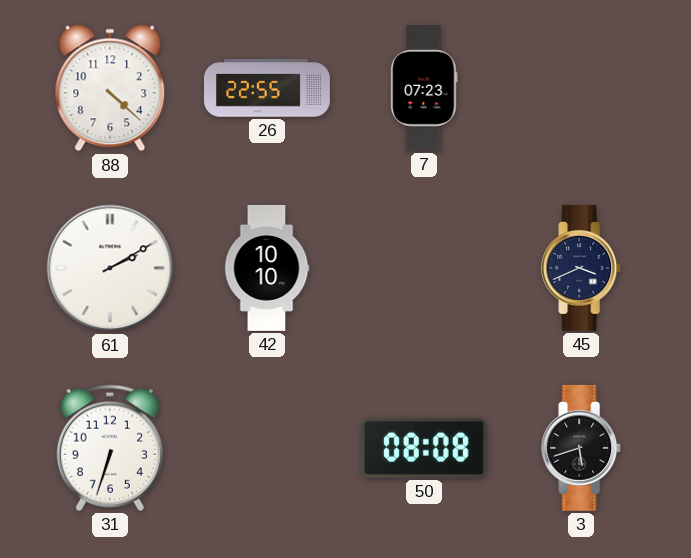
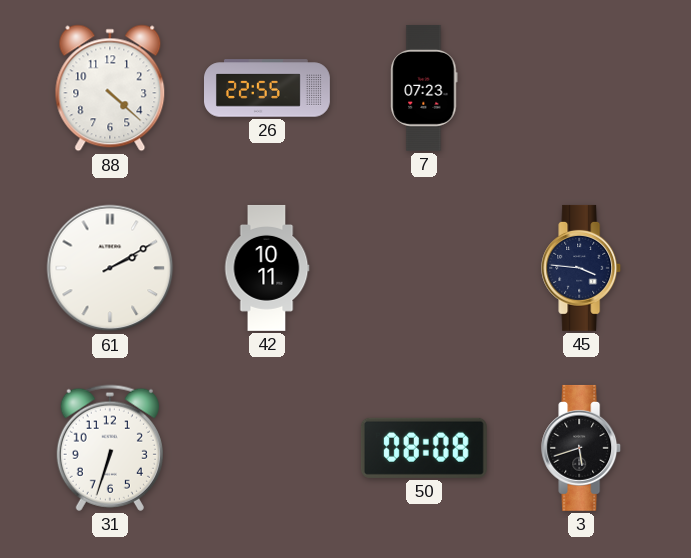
42: 10:10 -> 10:11
45: 3:41 -> 3:46
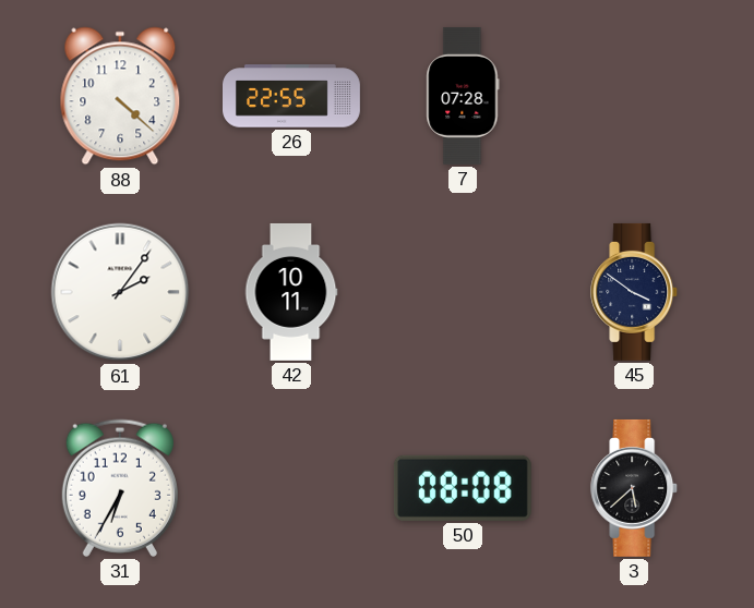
7: 07:23 -> 07:28
61: 2:10 -> 2:06
45: 3:46 -> 3:51
31: 6:33 -> 6:35
3: 5:42 -> 5:38
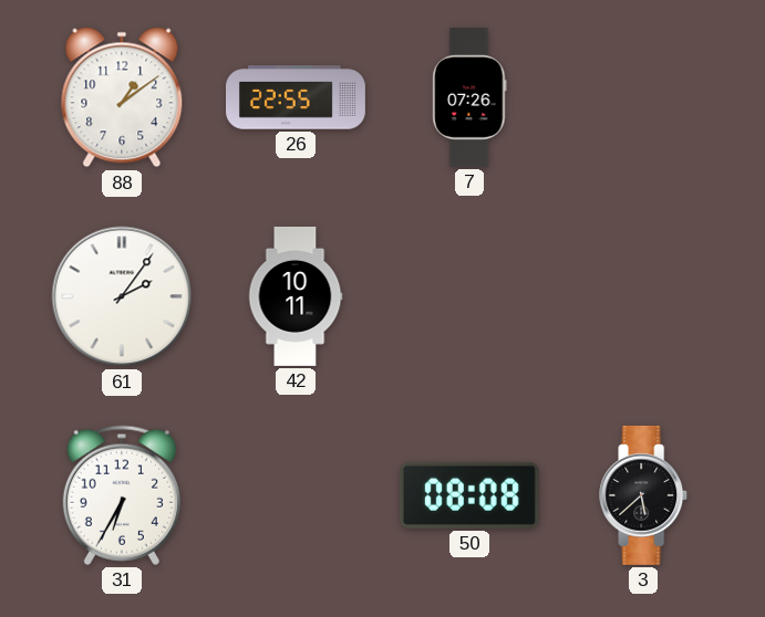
88: 4:22 -> 1:09
7: 07:28 -> 07:26
45: 3:51 -> none
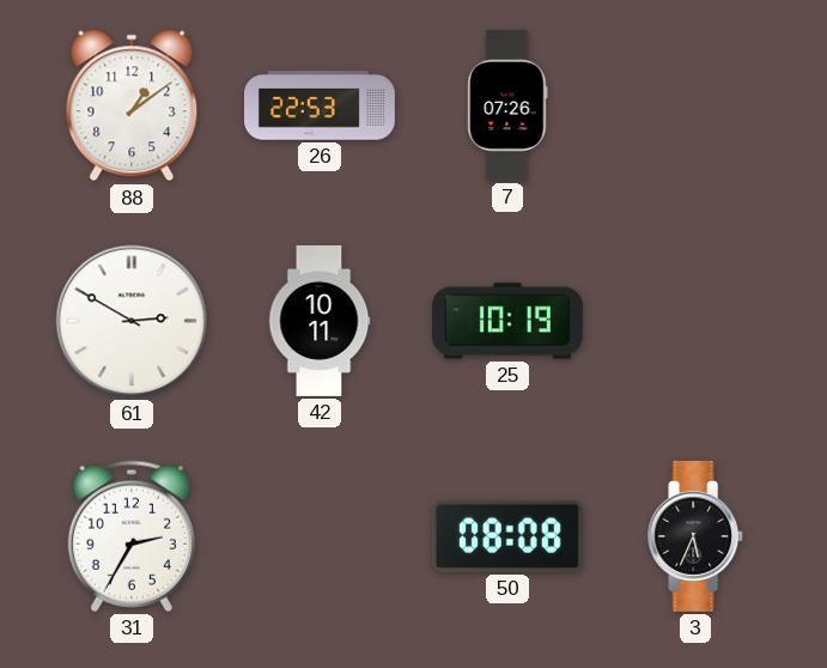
26: 22:55 -> 22:53
61: 2:06 -> 2:50
25: none -> 10:19
31: 6:35 -> 2:35
3: 5:38 -> 5:34
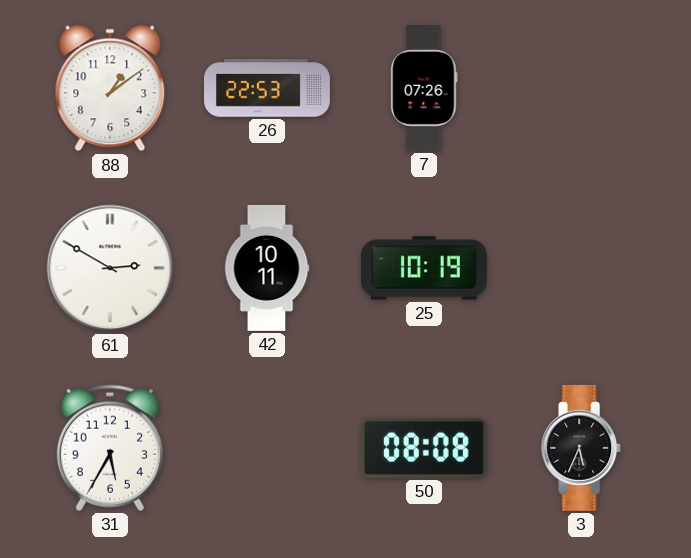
31: 2:35 -> 5:35
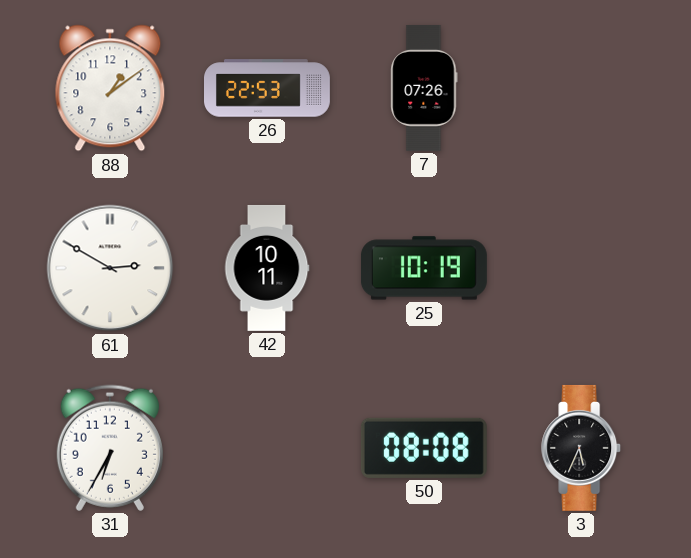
31: 5:35 -> 6:35
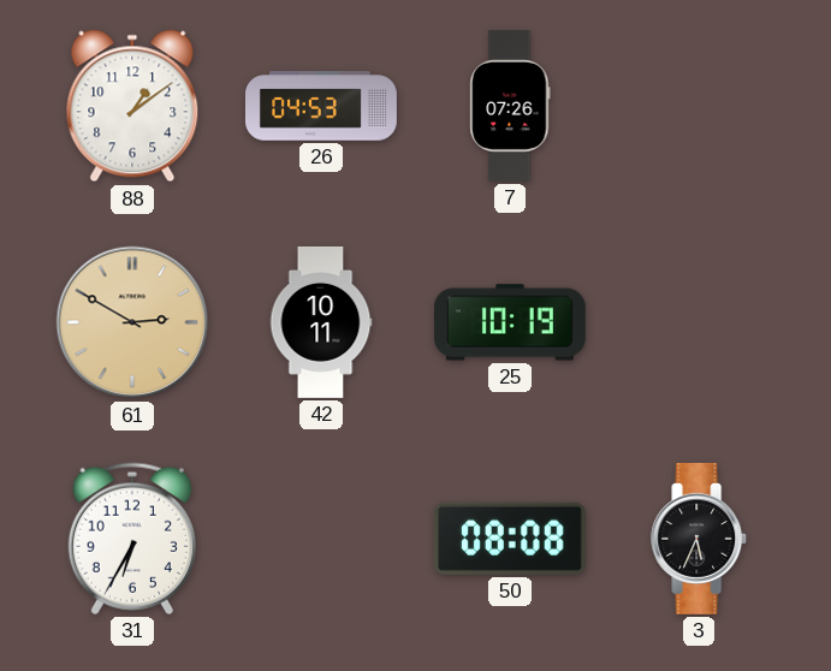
26: 22:53 -> 04:53
61 dial: white -> champagne
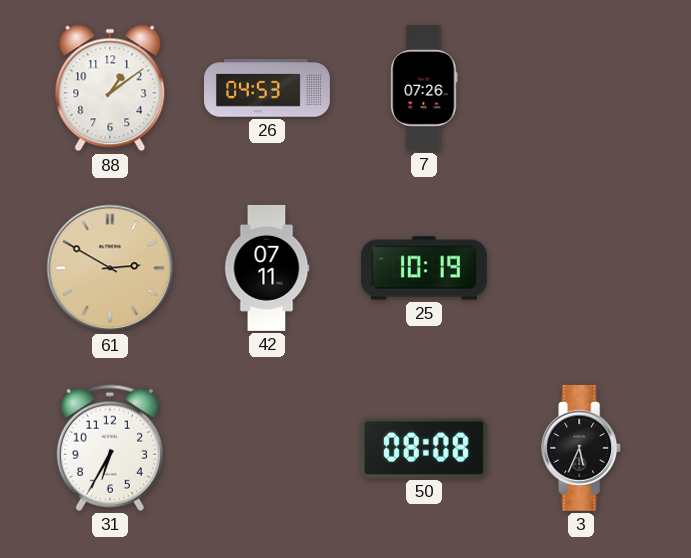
42: 10:11 -> 07:11
